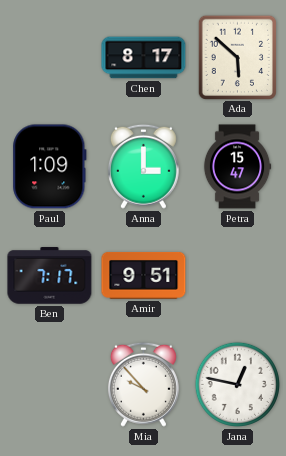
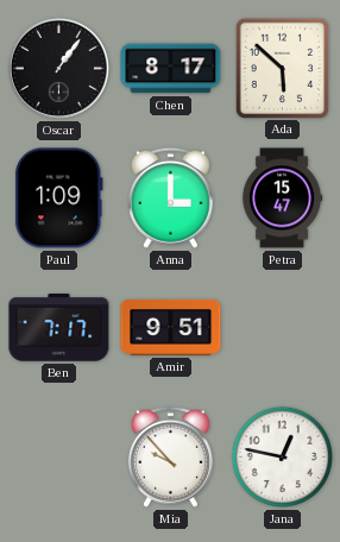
Oscar: none -> 1:06
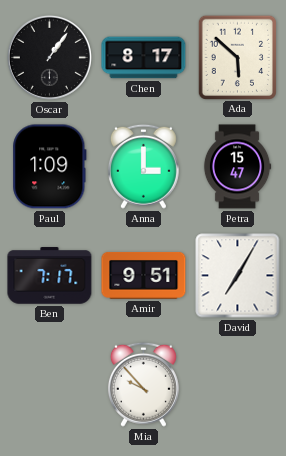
David: none -> 7:05
Jana: 12:47 -> none
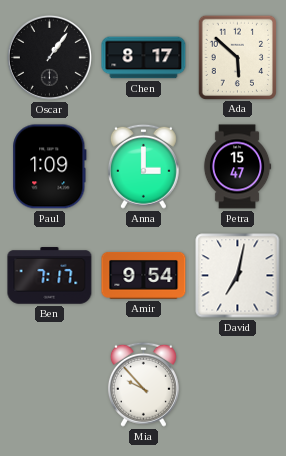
Amir: 9:51 -> 9:54
David: 7:05 -> 7:02
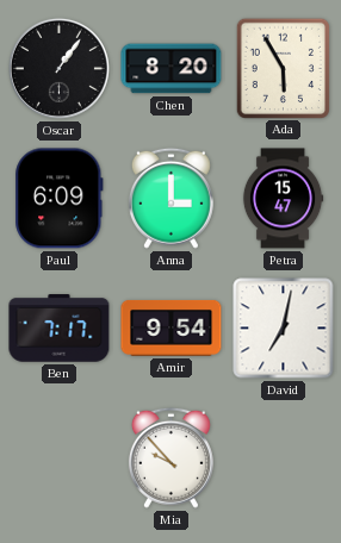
Chen: 8:17 -> 8:20
Ada: 5:52 -> 5:55
Paul: 1:09 -> 6:09
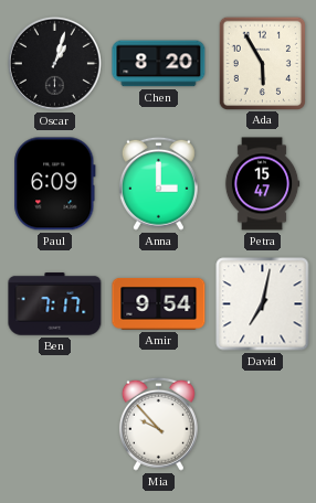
Oscar: 1:06 -> 1:03
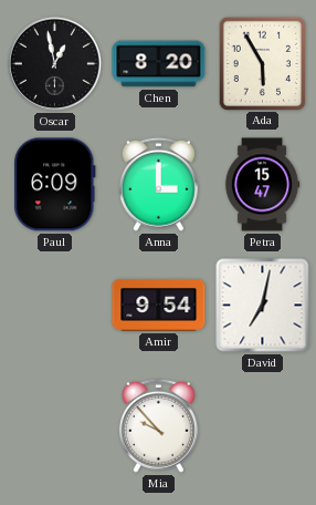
Oscar: 1:03 -> 12:58
Ben: 7:17 -> none
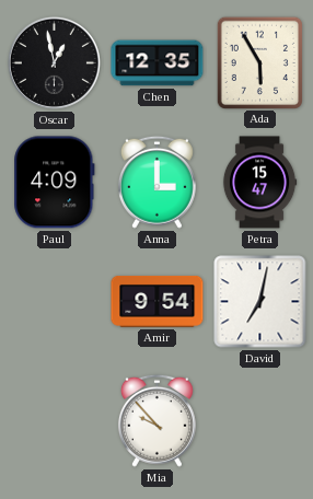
Chen: 8:20 -> 12:35
Paul: 6:09 -> 4:09
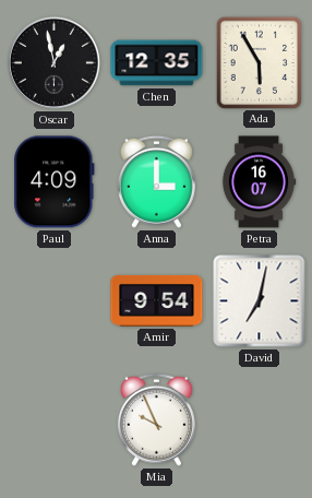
Petra: 15:47 -> 16:07
Mia: 9:53 -> 9:56
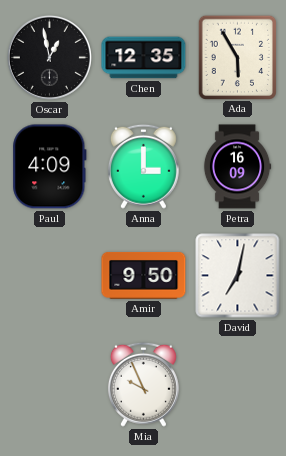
Petra: 16:07 -> 16:09
Amir: 9:54 -> 9:50
